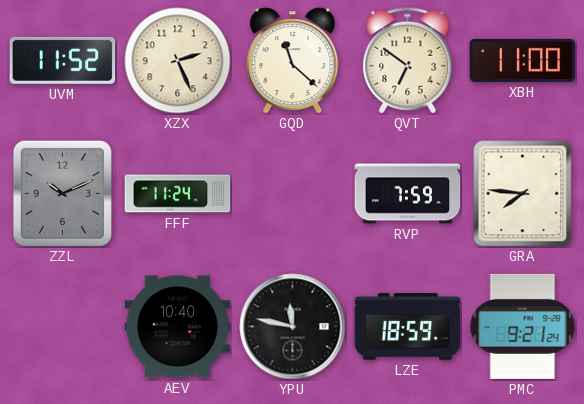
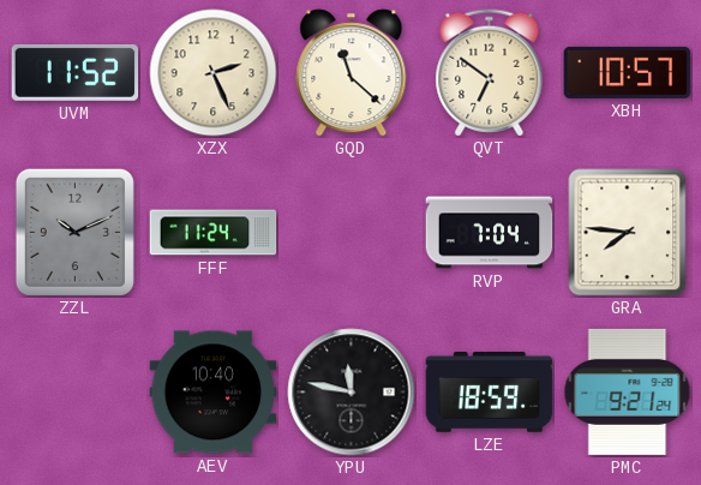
XBH: 11:00 -> 10:57
RVP: 7:59 -> 7:04
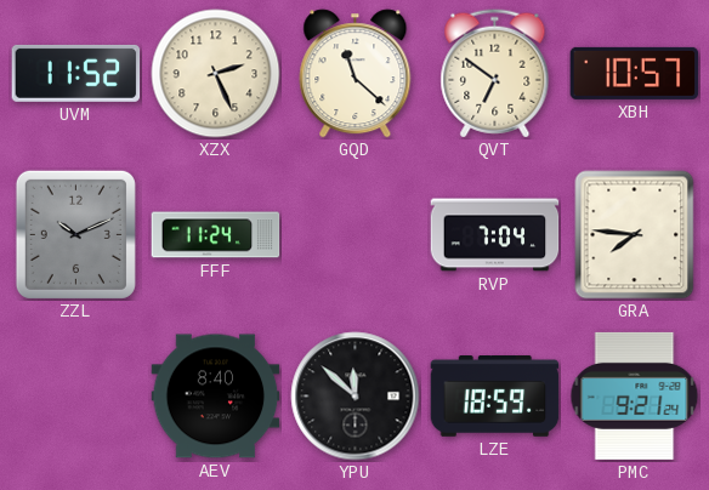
AEV: 10:40 -> 8:40
YPU: 11:47 -> 11:52
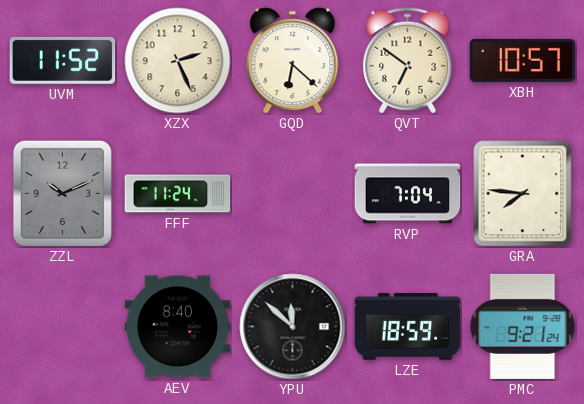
GQD: 11:22 -> 6:22
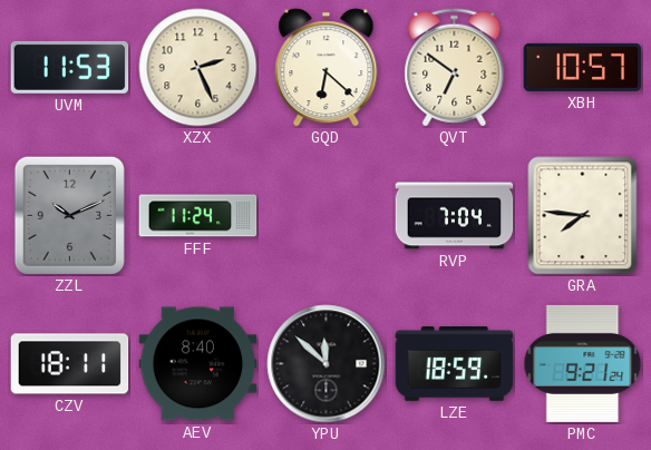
UVM: 11:52 -> 11:53
CZV: none -> 18:11
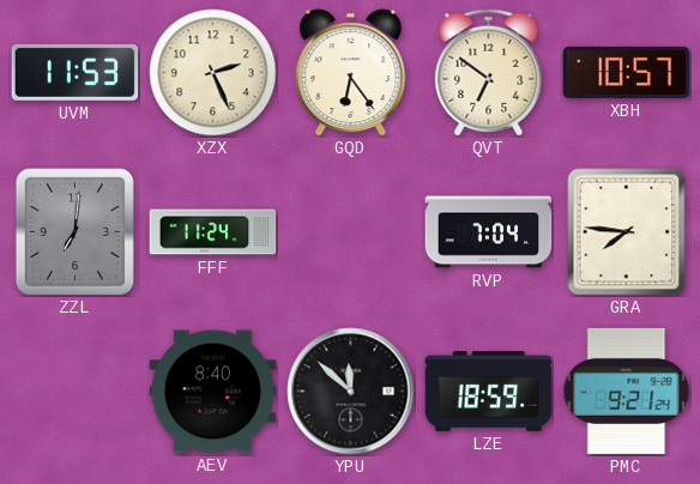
GQD: 6:22 -> 6:24
ZZL: 10:11 -> 7:01
CZV: 18:11 -> none
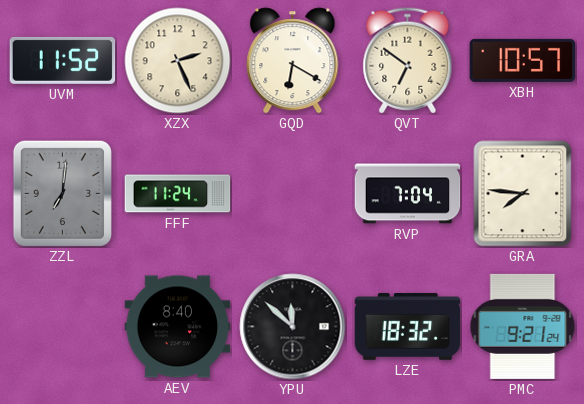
UVM: 11:53 -> 11:52
GQD: 6:24 -> 6:20
LZE: 18:59 -> 18:32
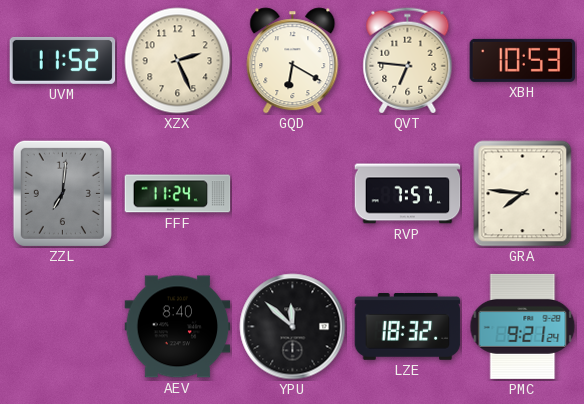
QVT: 6:51 -> 6:46
XBH: 10:57 -> 10:53
RVP: 7:04 -> 7:57
